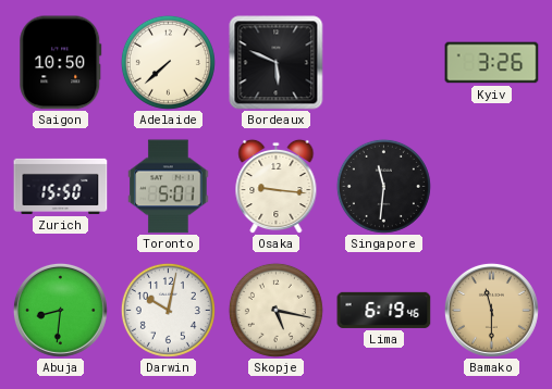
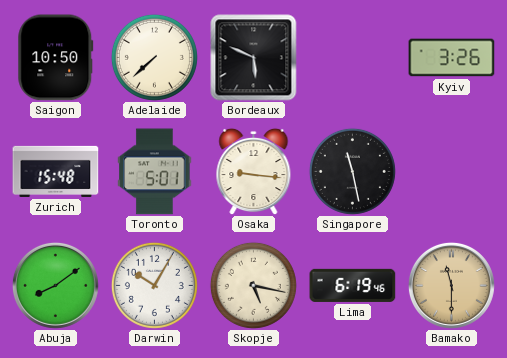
Zurich: 15:50 -> 15:48
Singapore: 11:31 -> 11:28
Abuja: 8:31 -> 8:09
Darwin: 10:02 -> 10:05
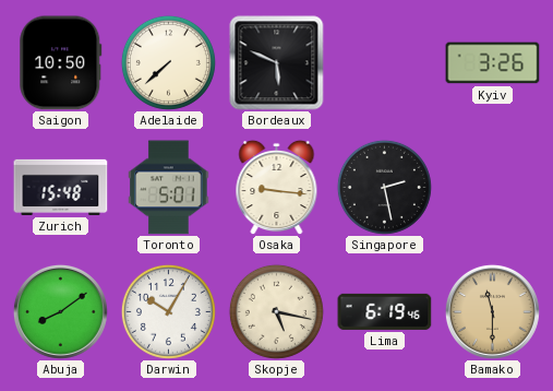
Singapore: 11:28 -> 2:28
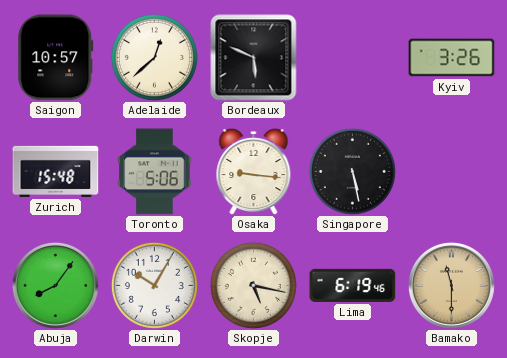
Saigon: 10:50 -> 10:57
Adelaide: 7:38 -> 12:38
Toronto: 5:01 -> 5:06
Singapore: 2:28 -> 5:28
Abuja: 8:09 -> 8:06
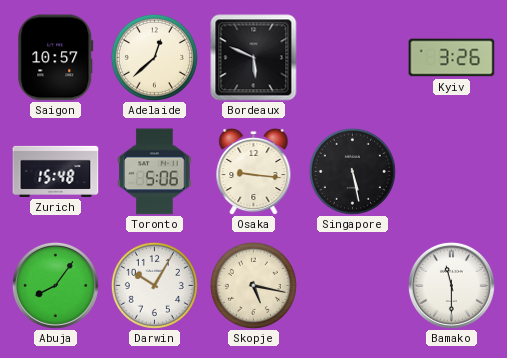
Lima: 6:19 -> none
Bamako dial: champagne -> white
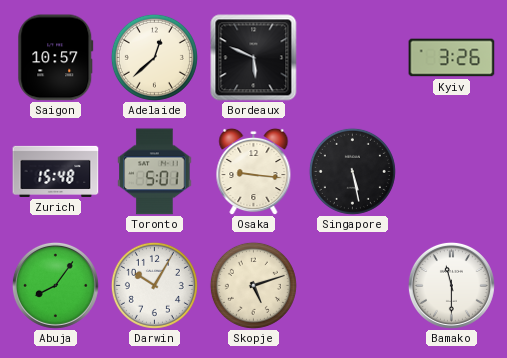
Toronto: 5:06 -> 5:01
Skopje: 5:17 -> 5:12
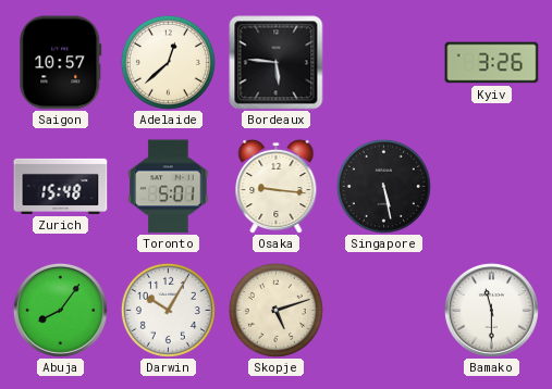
Bordeaux: 5:49 -> 5:46
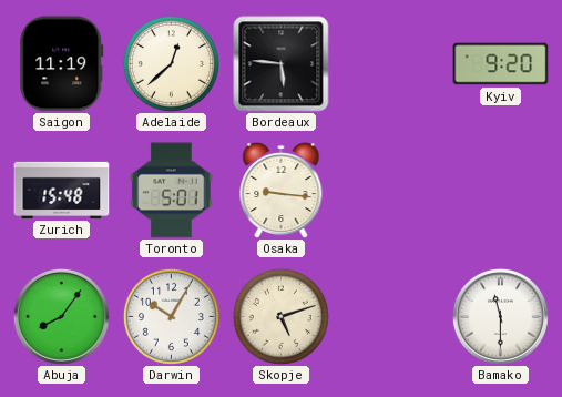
Saigon: 10:57 -> 11:19
Kyiv: 3:26 -> 9:20
Singapore: 5:28 -> none
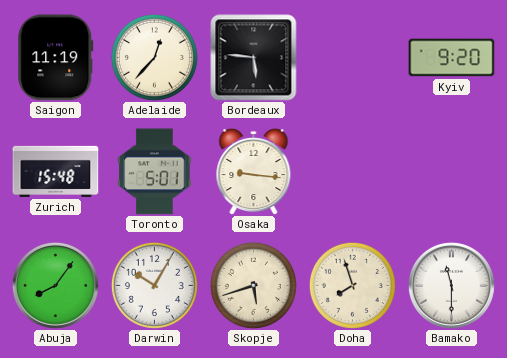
Adelaide: 12:38 -> 12:37
Skopje: 5:12 -> 5:42
Doha: none -> 7:57
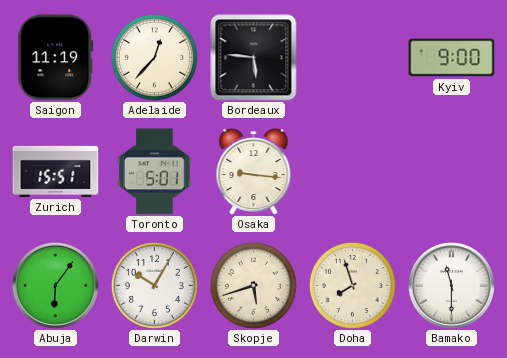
Kyiv: 9:20 -> 9:00
Zurich: 15:48 -> 15:51
Abuja: 8:06 -> 6:06
